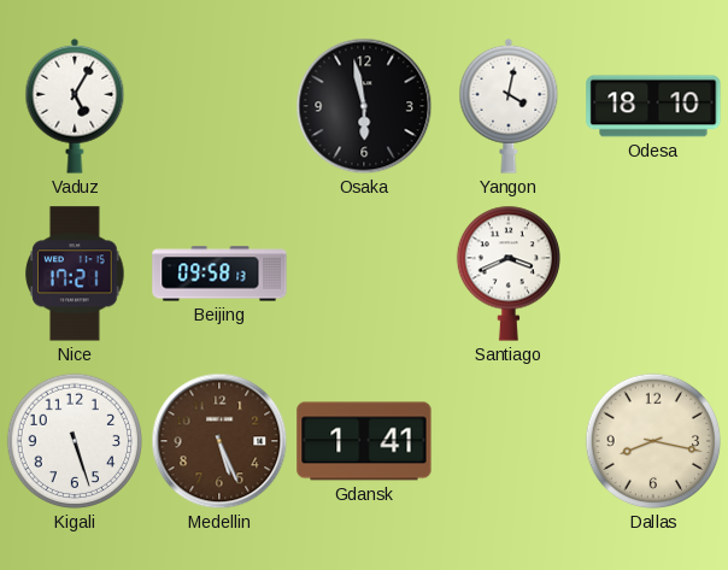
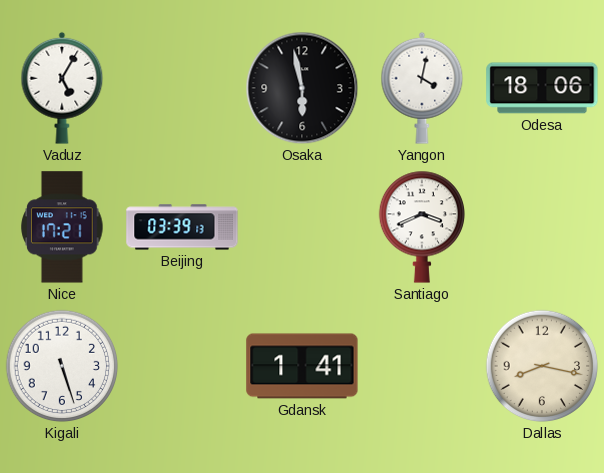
Odesa: 18:10 -> 18:06
Beijing: 09:58 -> 03:39
Medellin: 5:26 -> none
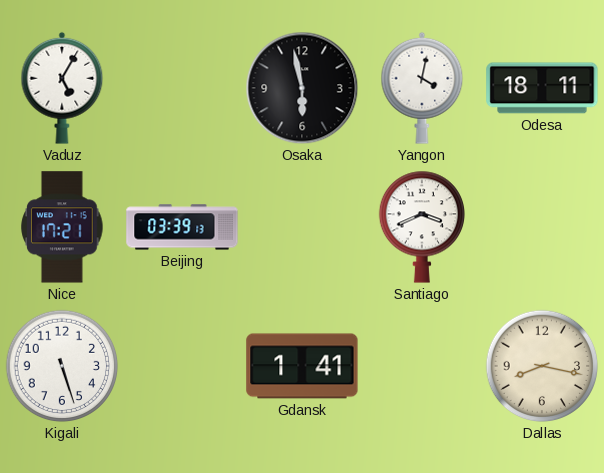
Odesa: 18:06 -> 18:11
